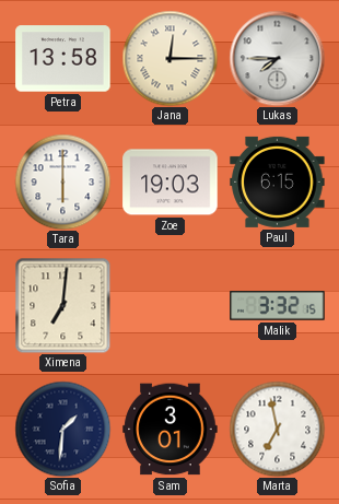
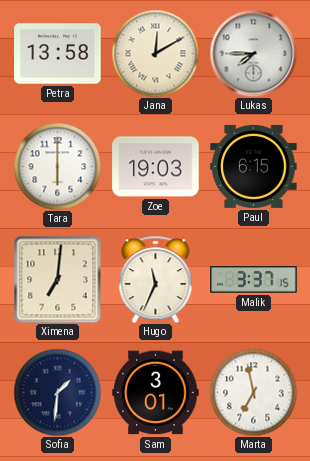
Jana: 12:15 -> 12:10
Hugo: none -> 11:34
Malik: 3:32 -> 3:37
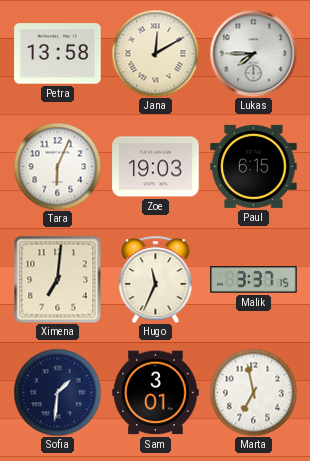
Tara: 6:00 -> 6:04
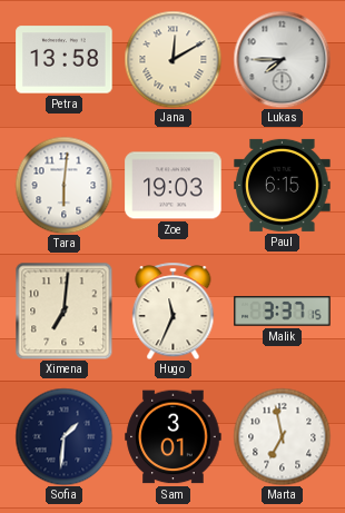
Tara: 6:04 -> 6:01
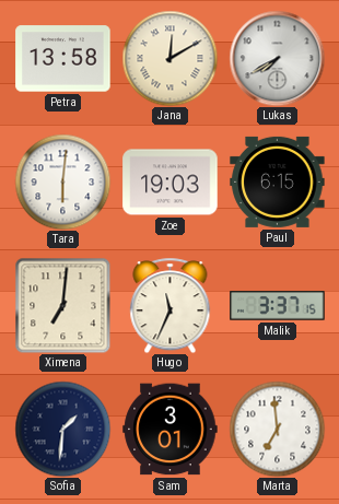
Lukas: 7:45 -> 7:40
Marta: 6:58 -> 6:59
